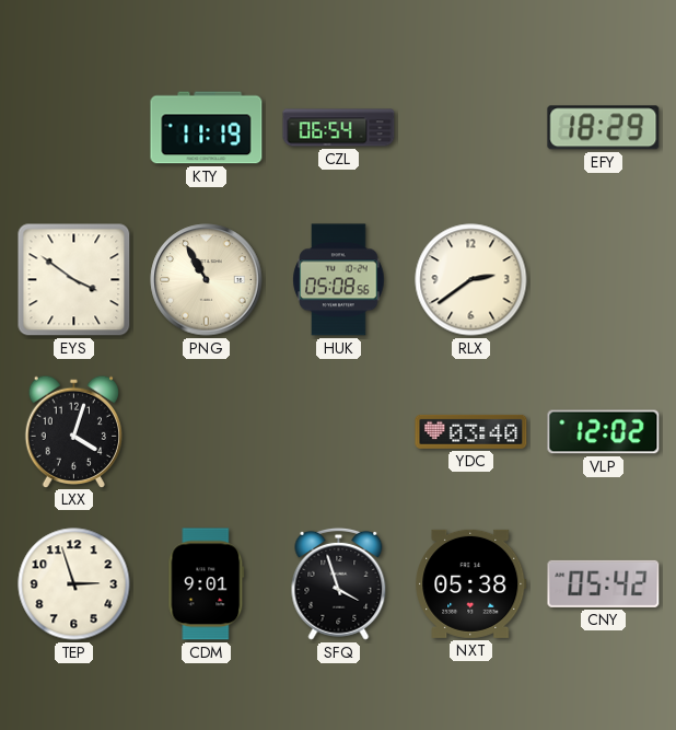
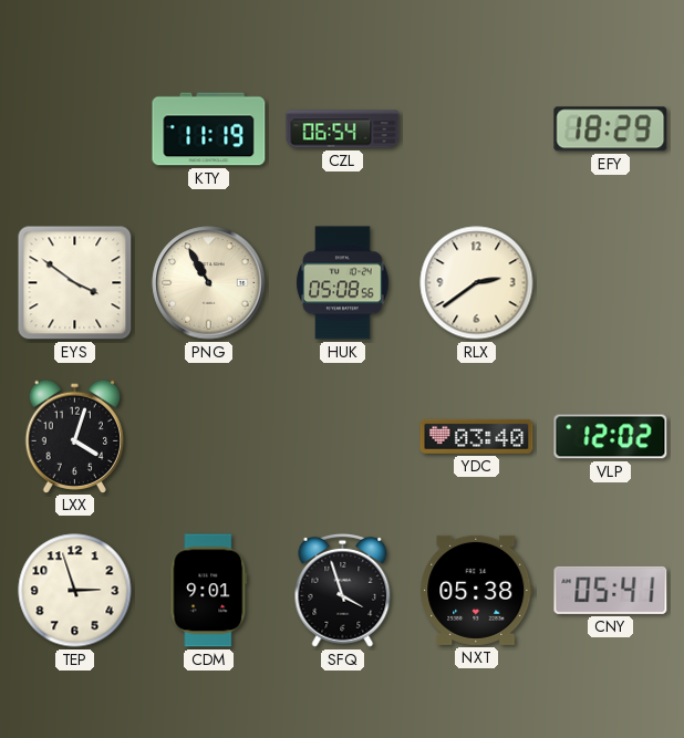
CNY: 05:42 -> 05:41
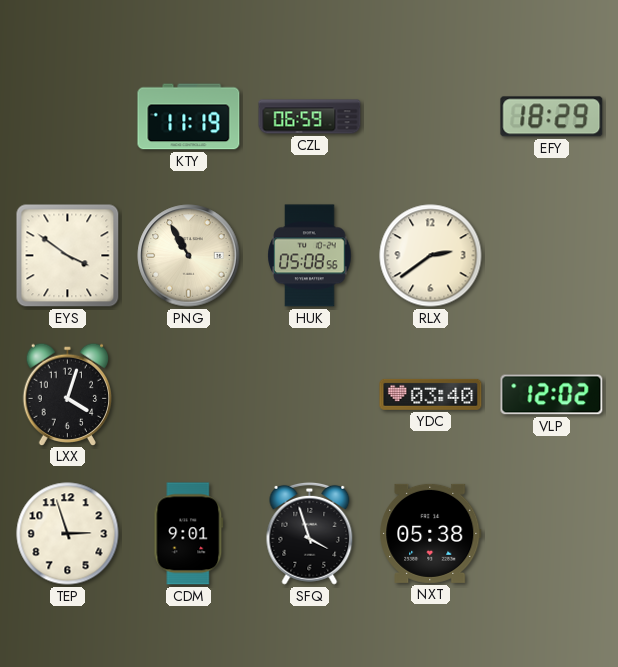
CZL: 06:54 -> 06:59
CNY: 05:41 -> none
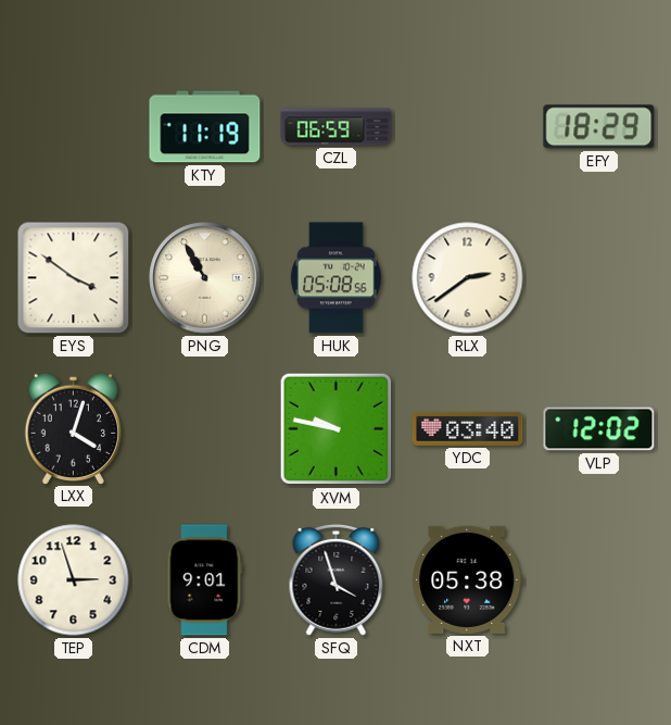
XVM: none -> 9:47
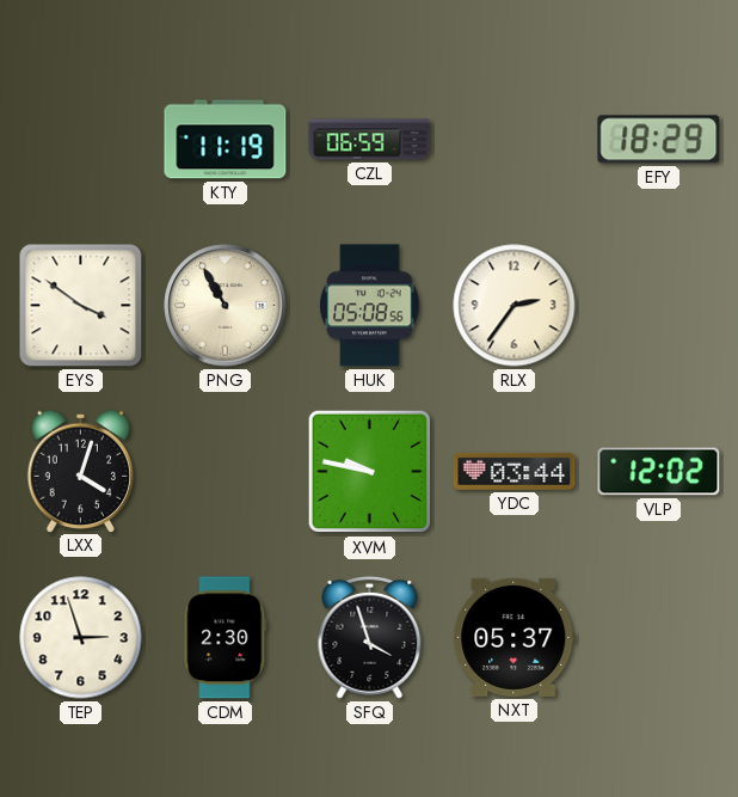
RLX: 2:39 -> 2:36
YDC: 03:40 -> 03:44
CDM: 9:01 -> 2:30
NXT: 05:38 -> 05:37
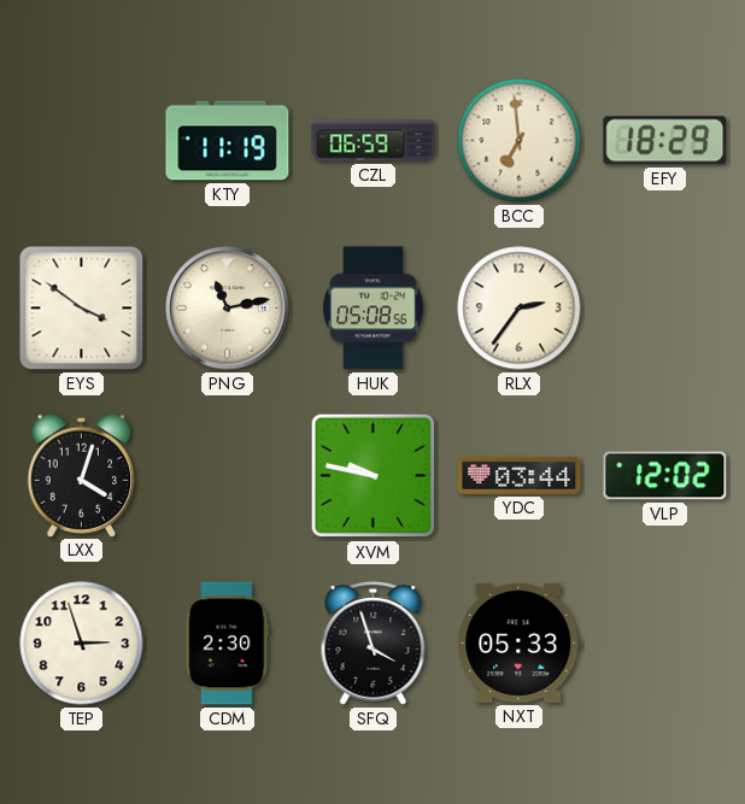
BCC: none -> 6:59
PNG: 10:55 -> 11:13
NXT: 05:37 -> 05:33
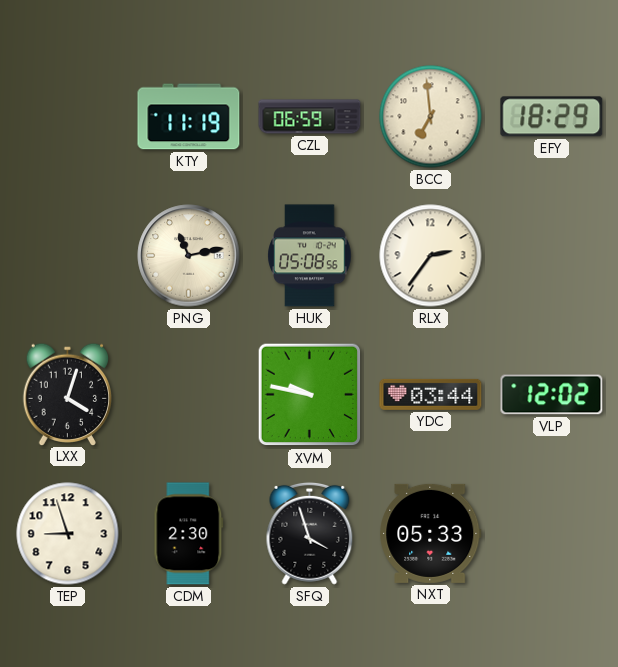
EYS: 3:51 -> none
TEP: 2:57 -> 8:57
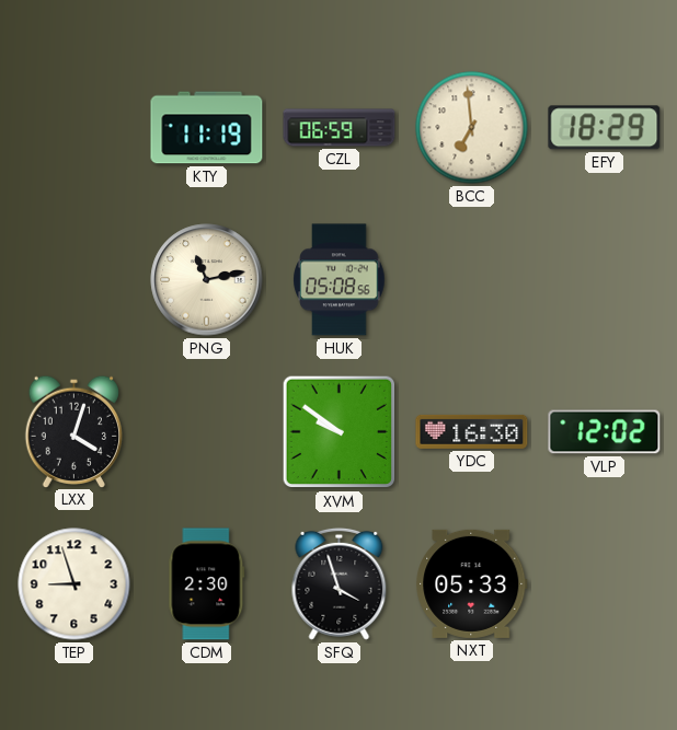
RLX: 2:36 -> none
XVM: 9:47 -> 9:51
YDC: 03:44 -> 16:30
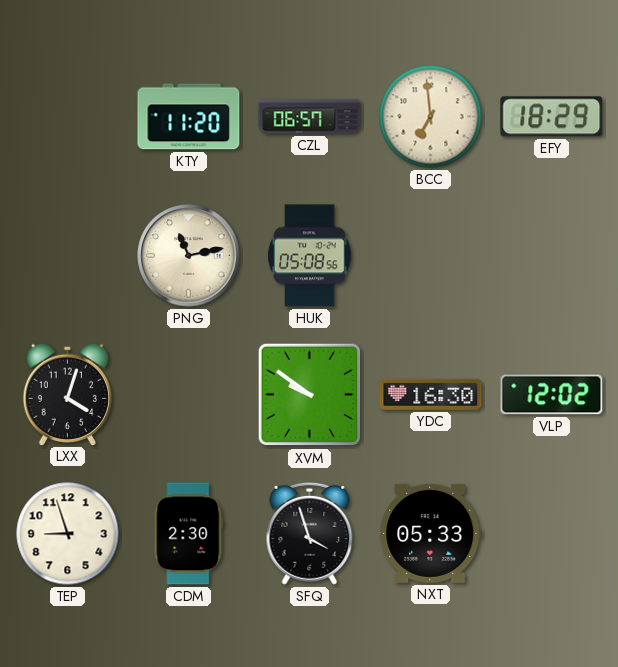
KTY: 11:19 -> 11:20
CZL: 06:59 -> 06:57
